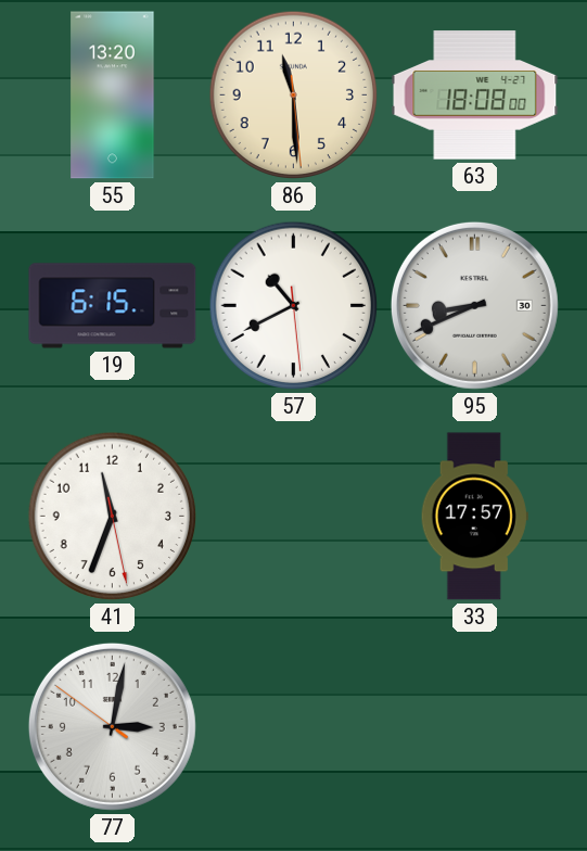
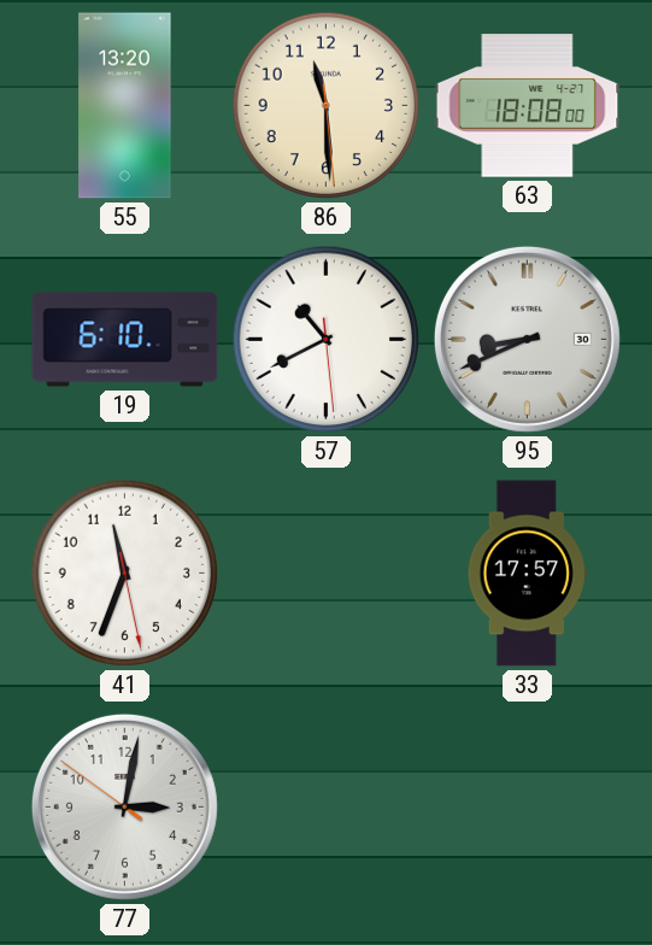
19: 6:15 -> 6:10
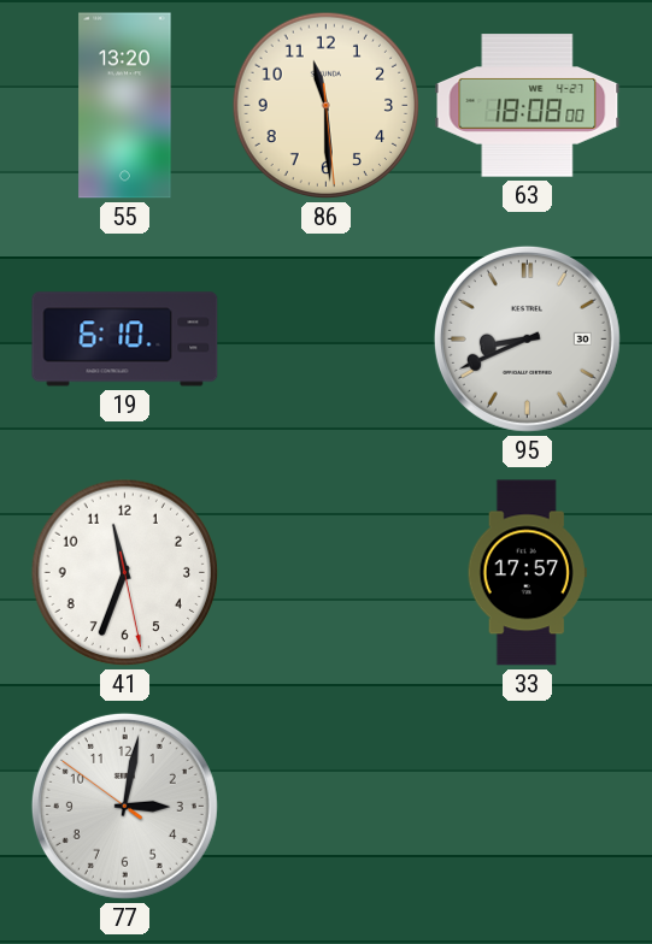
57: 10:40 -> none
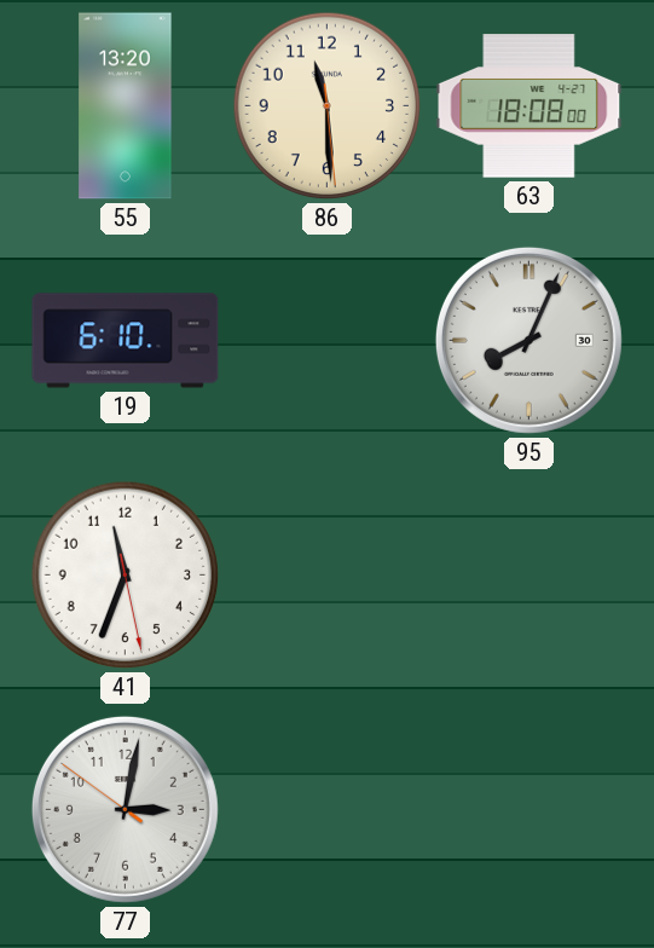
95: 8:41 -> 8:04
33: 17:57 -> none
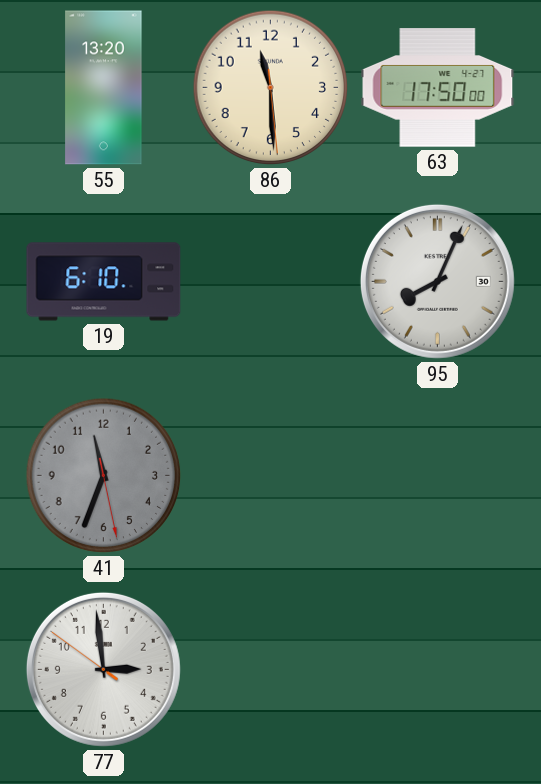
63: 18:08 -> 17:50
41 dial: white -> grey
77: 3:01 -> 2:58
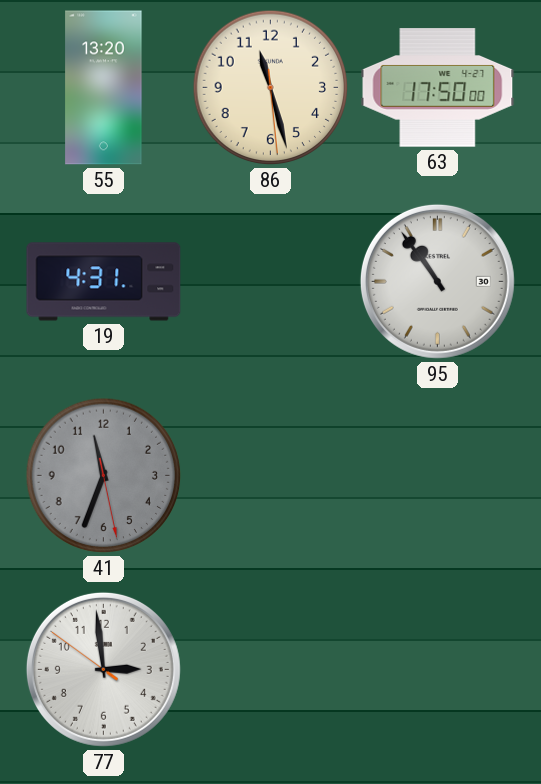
86: 11:29 -> 11:27
19: 6:10 -> 4:31
95: 8:04 -> 10:54
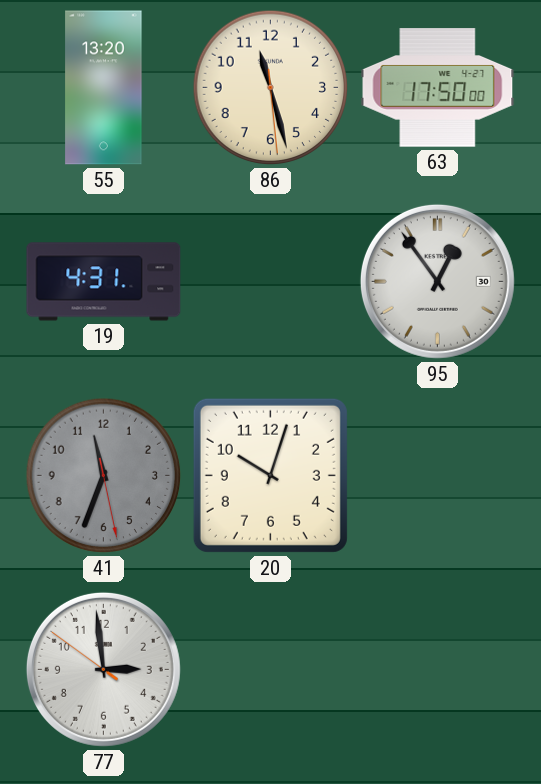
95: 10:54 -> 12:54
20: none -> 10:03
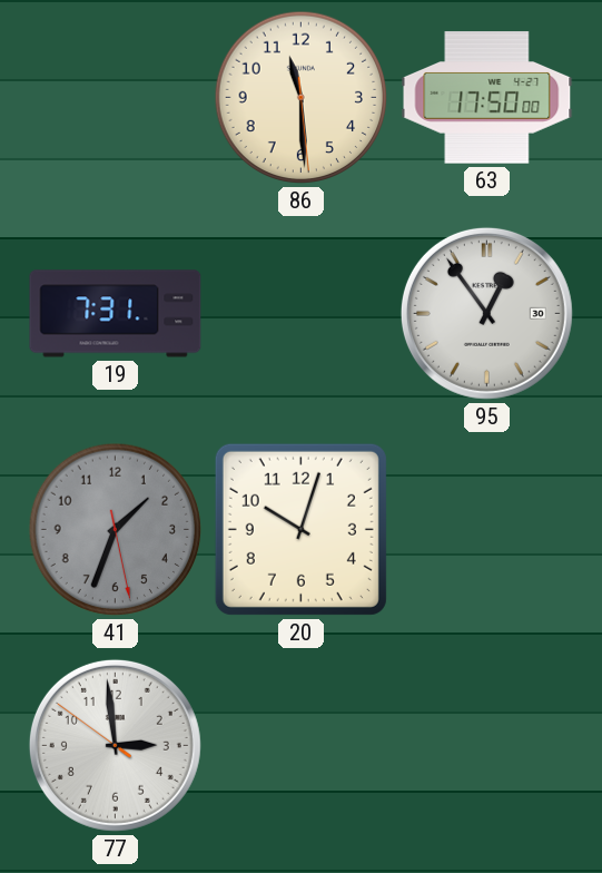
55: 13:20 -> none
86: 11:27 -> 11:29
19: 4:31 -> 7:31
41: 11:33 -> 1:33
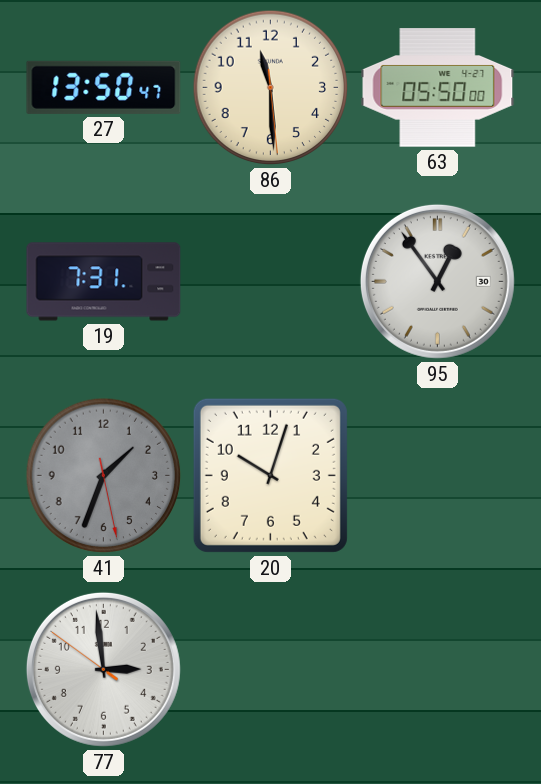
27: none -> 13:50
63: 17:50 -> 05:50
